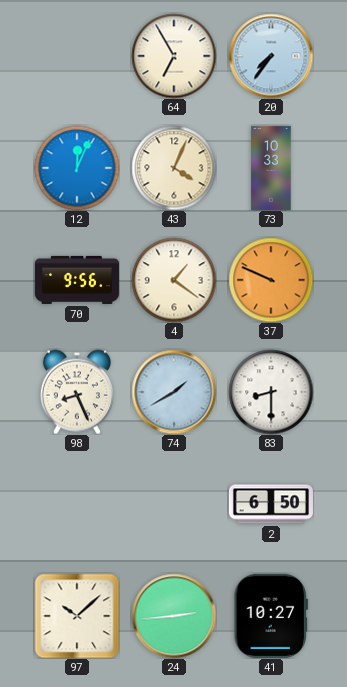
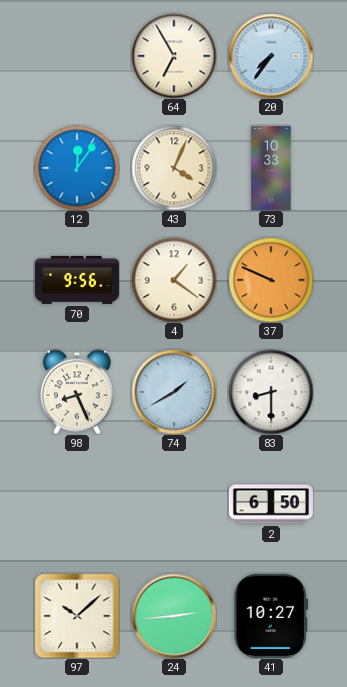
12: 12:04 -> 12:06
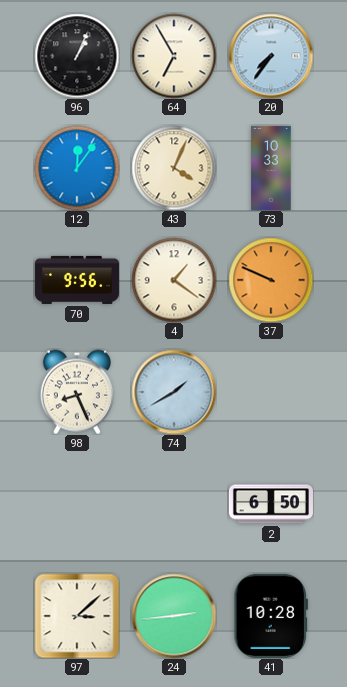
96: none -> 1:04
83: 8:30 -> none
97: 10:08 -> 3:08
41: 10:27 -> 10:28
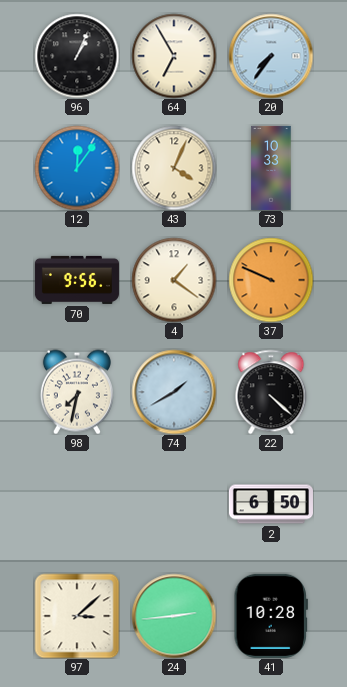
98: 8:26 -> 7:32
22: none -> 4:22
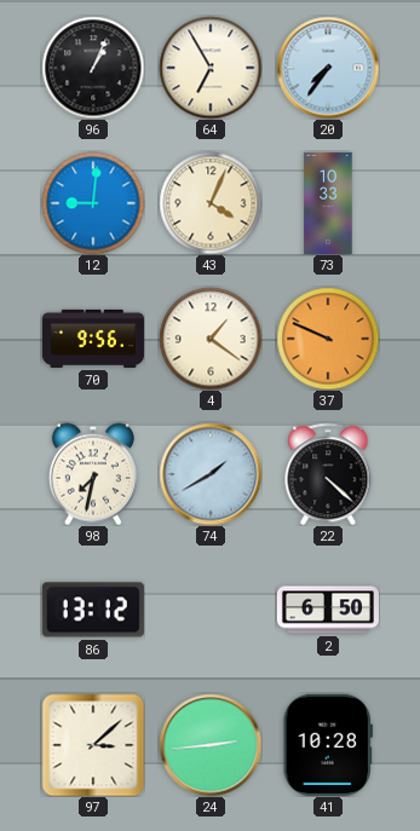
12: 12:06 -> 9:01
86: none -> 13:12
